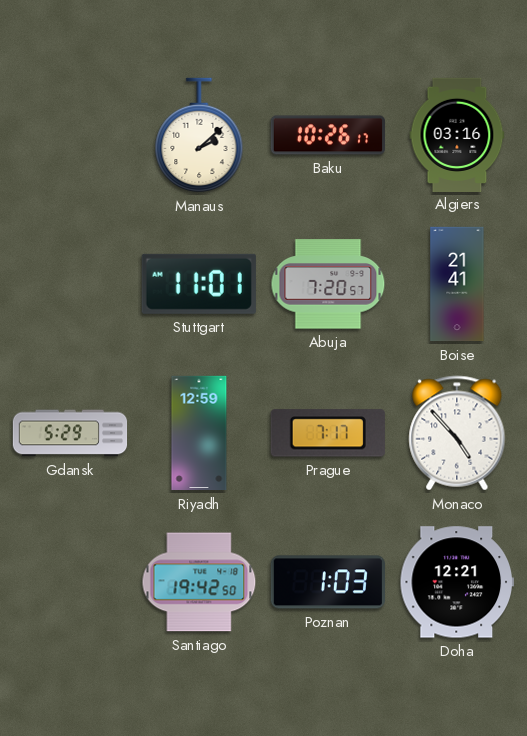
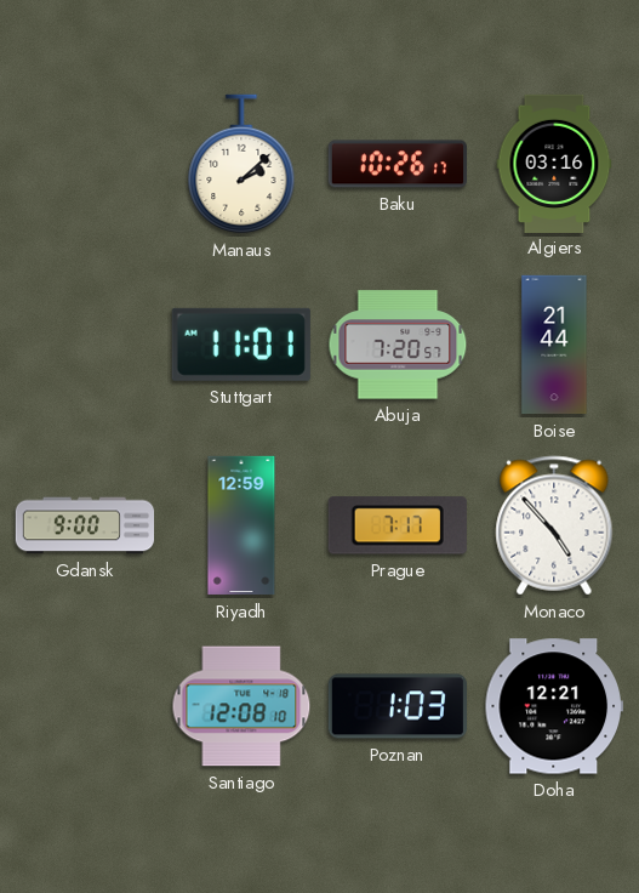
Boise: 21:41 -> 21:44
Gdansk: 5:29 -> 9:00
Santiago: 19:42 -> 12:08
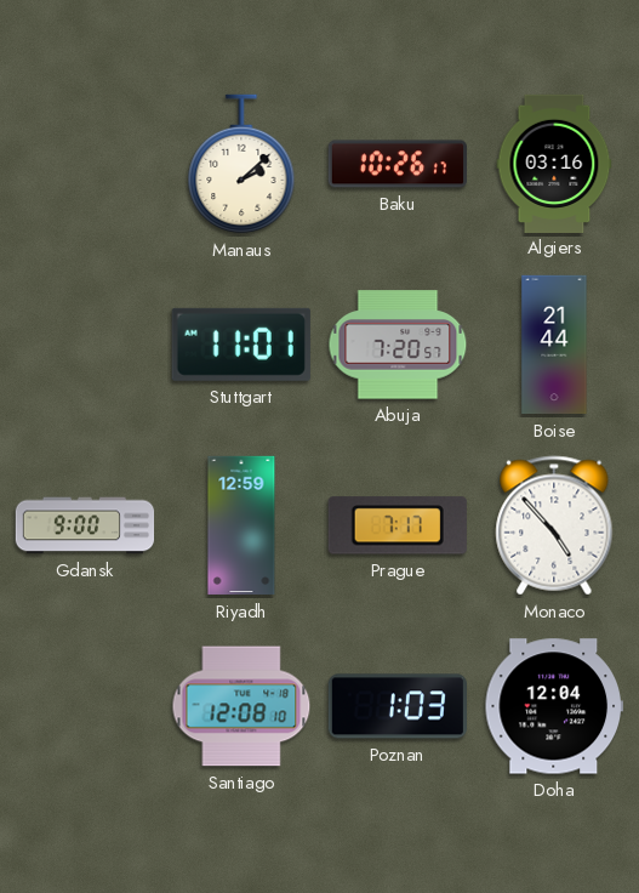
Doha: 12:21 -> 12:04
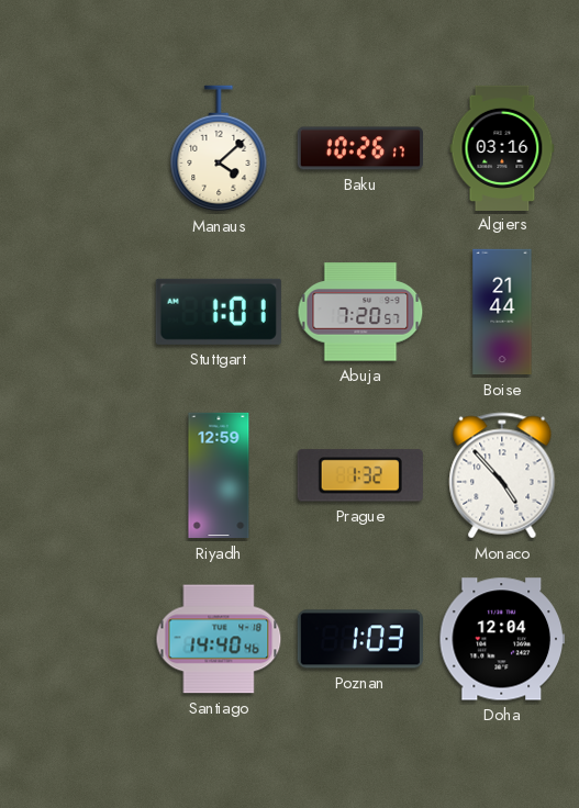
Manaus: 2:08 -> 4:08
Stuttgart: 11:01 -> 1:01
Gdansk: 9:00 -> none
Prague: 7:17 -> 1:32
Santiago: 12:08 -> 14:40
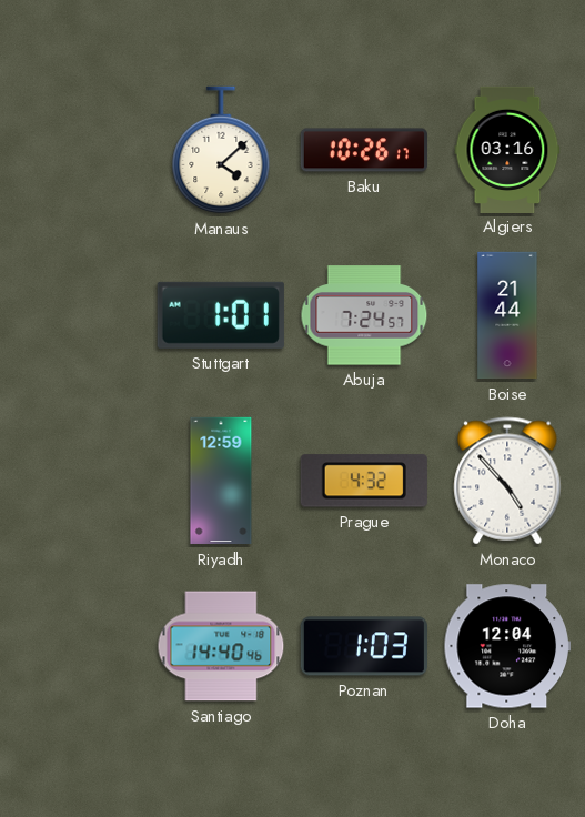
Abuja: 7:20 -> 7:24
Prague: 1:32 -> 4:32
